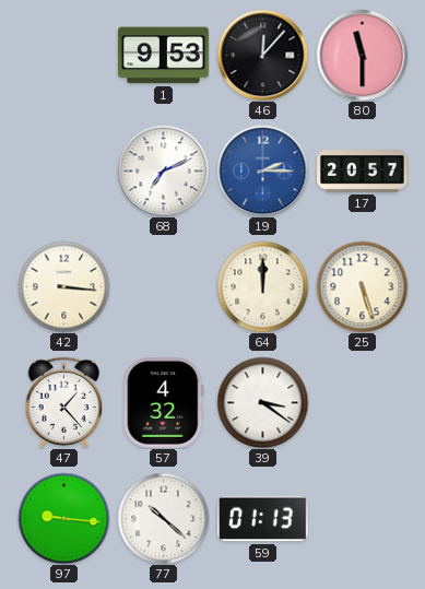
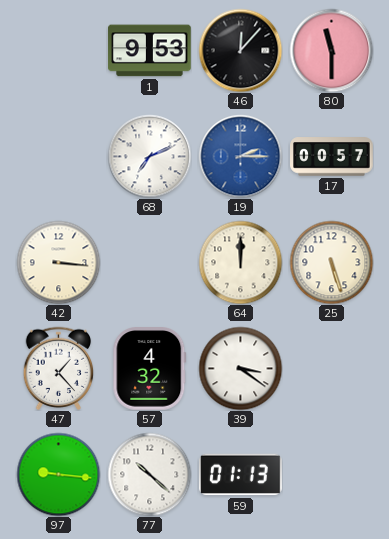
17: 20:57 -> 00:57
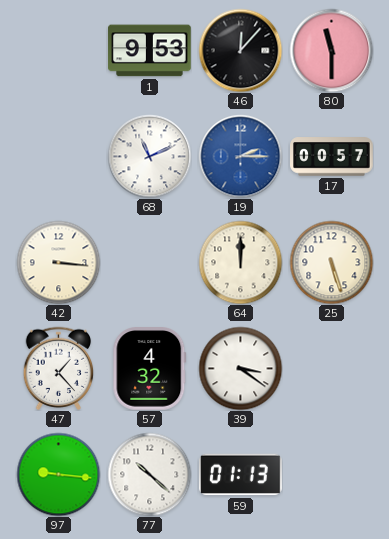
68: 7:11 -> 11:11
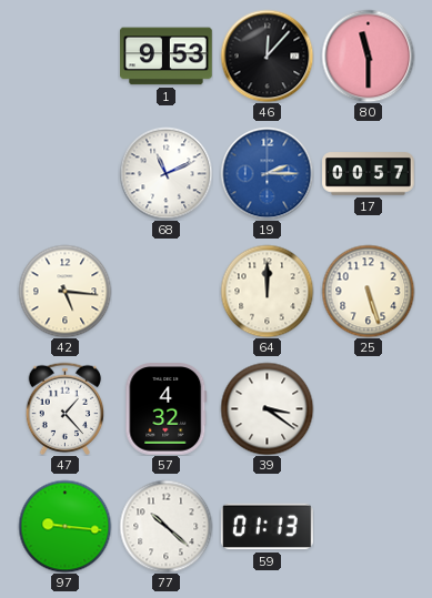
42: 3:16 -> 5:16
